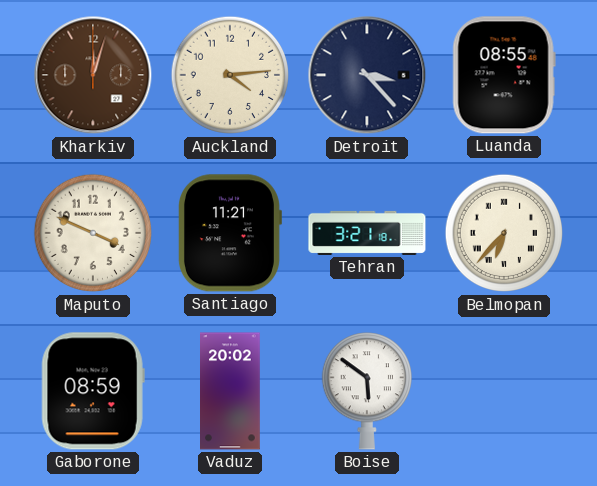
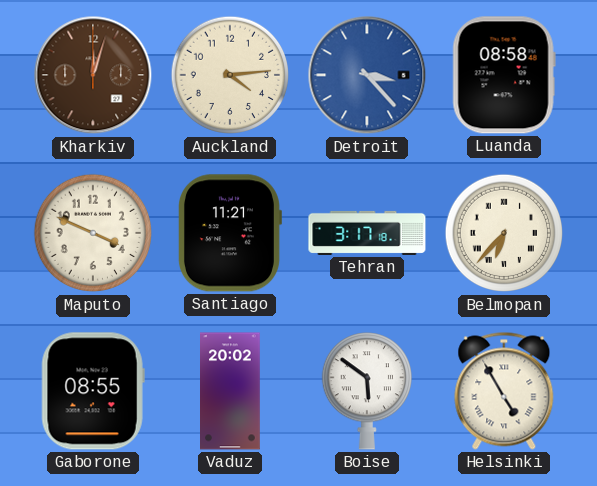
Detroit dial: navy -> blue
Luanda: 08:55 -> 08:58
Tehran: 3:21 -> 3:17
Gaborone: 08:59 -> 08:55
Helsinki: none -> 4:55
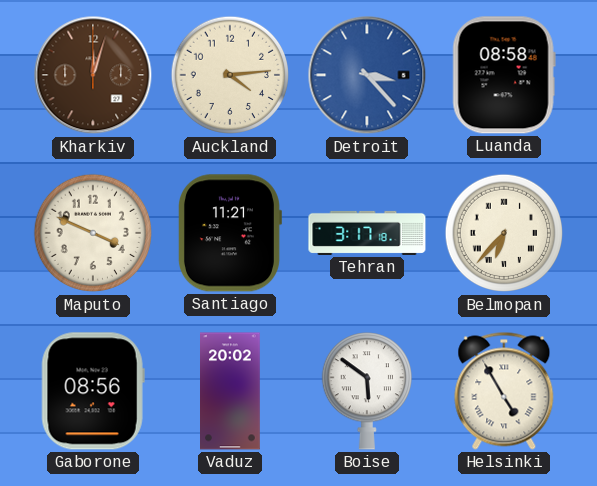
Gaborone: 08:55 -> 08:56
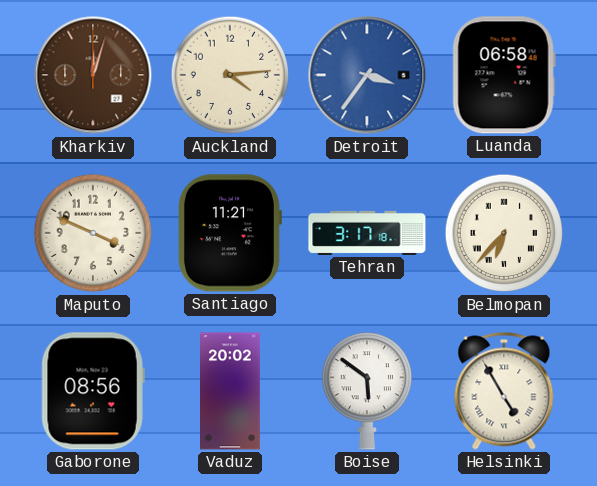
Detroit: 3:23 -> 3:36
Luanda: 08:58 -> 06:58
